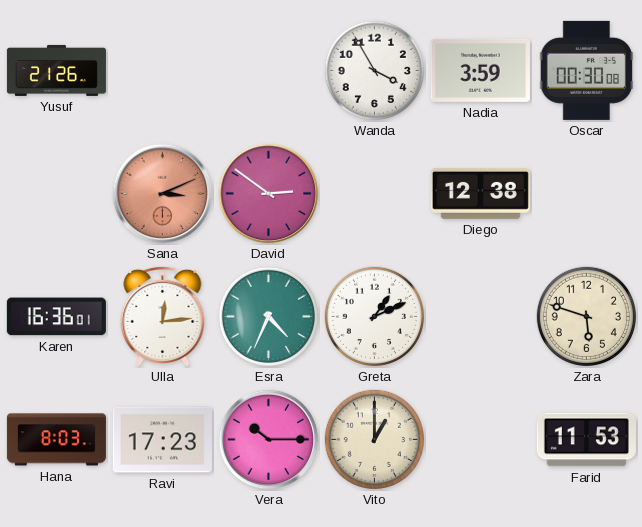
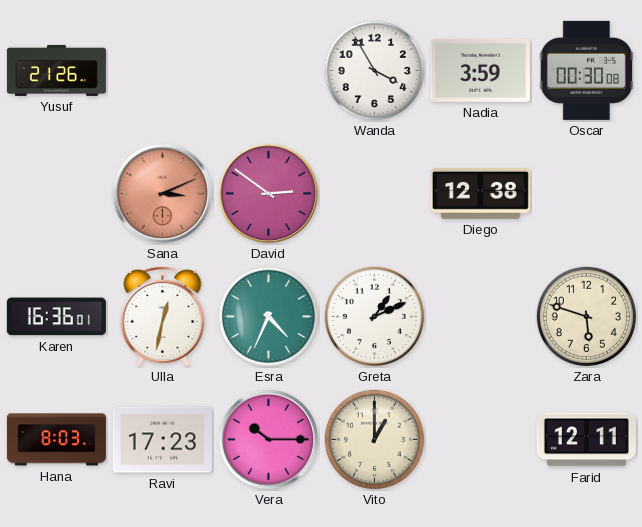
Ulla: 12:14 -> 12:32
Farid: 11:53 -> 12:11
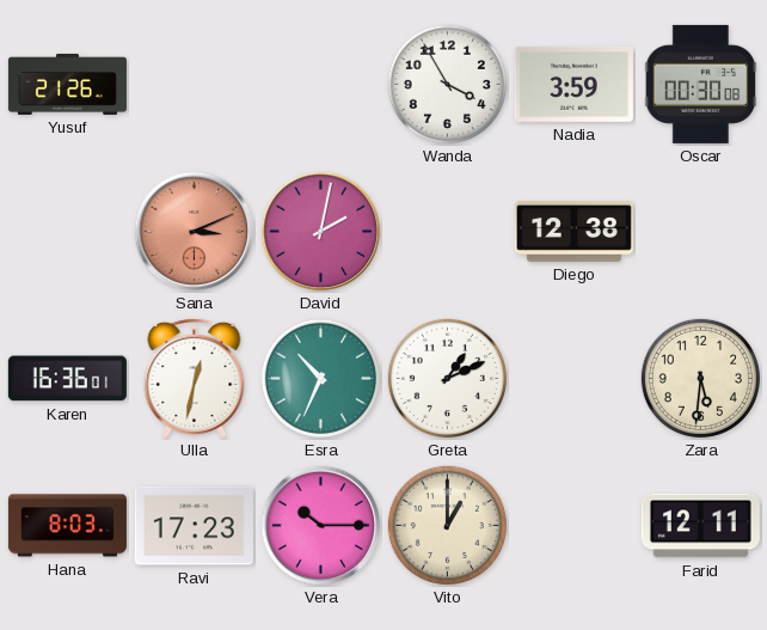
David: 2:51 -> 2:02
Esra: 4:34 -> 10:34
Zara: 5:48 -> 5:31
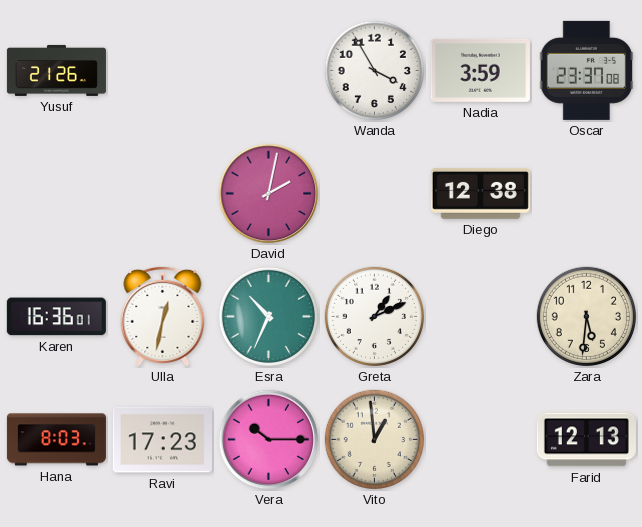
Oscar: 00:30 -> 23:37
Sana: 3:11 -> none
Vito: 1:00 -> 12:59
Farid: 12:11 -> 12:13
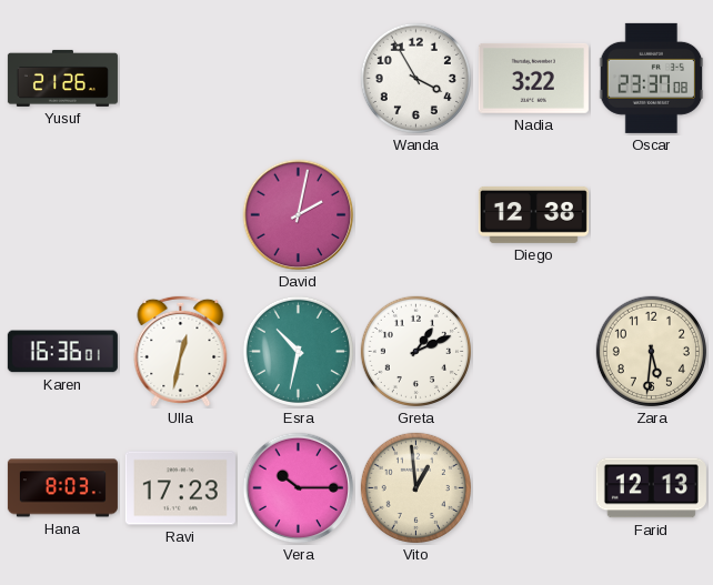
Nadia: 3:59 -> 3:22
Esra: 10:34 -> 10:32
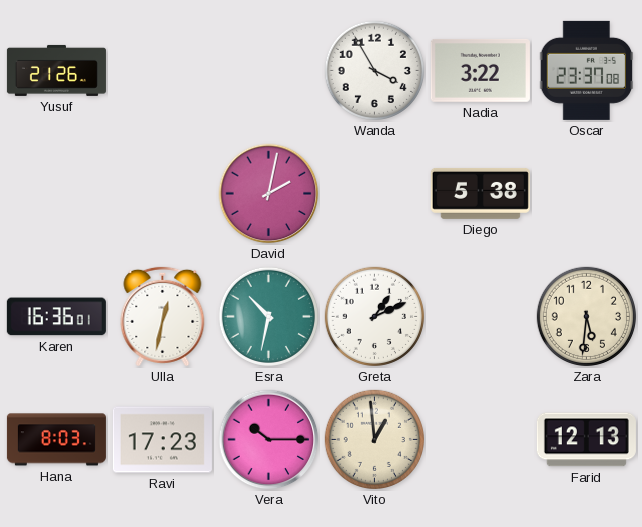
Diego: 12:38 -> 5:38
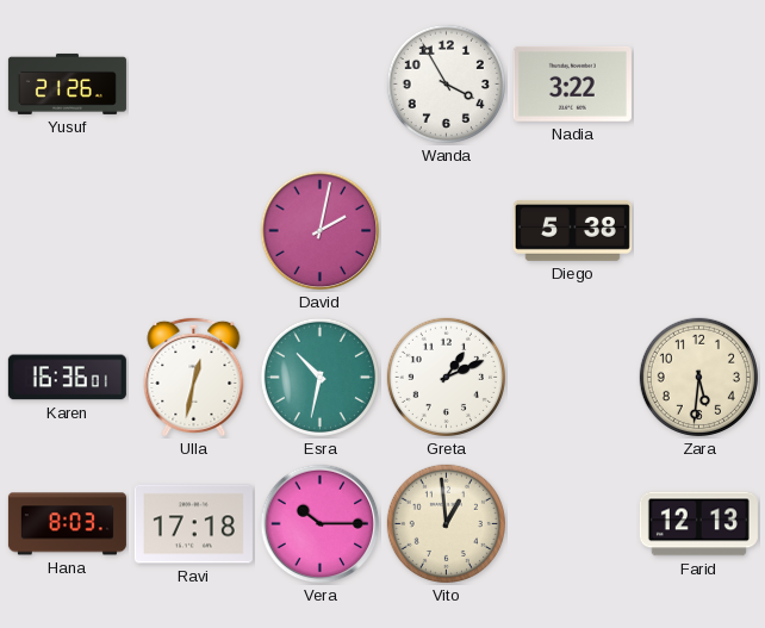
Oscar: 23:37 -> none
Ravi: 17:23 -> 17:18
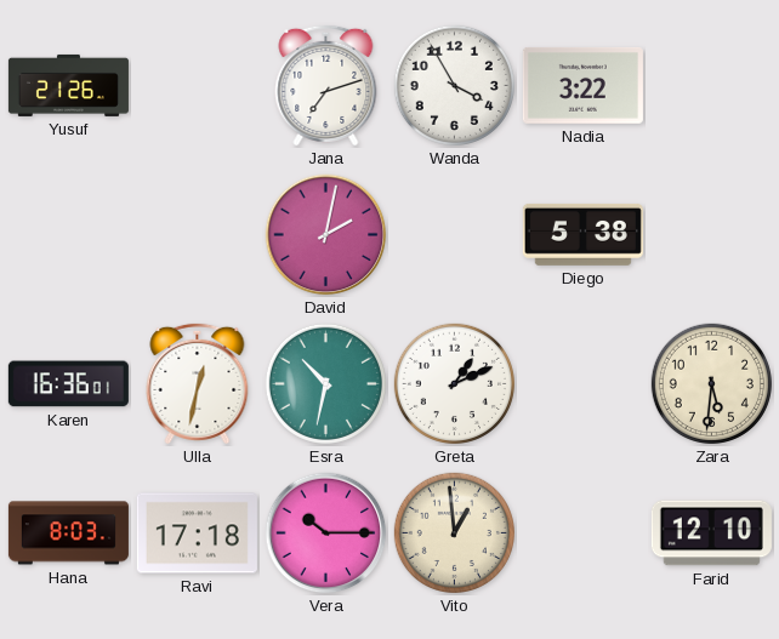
Jana: none -> 7:12
Farid: 12:13 -> 12:10
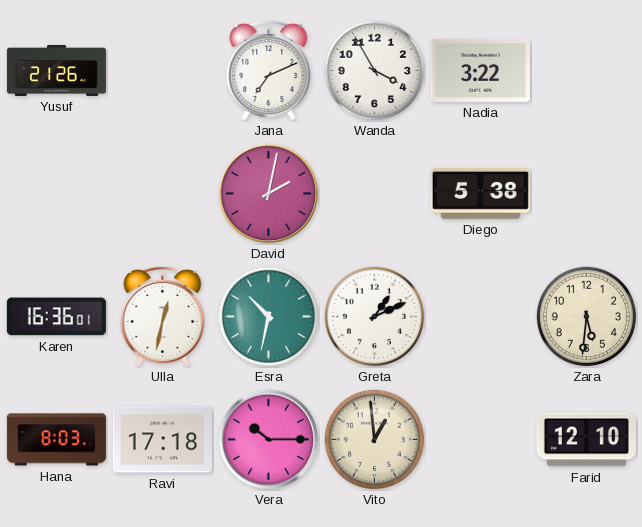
Jana: 7:12 -> 7:11
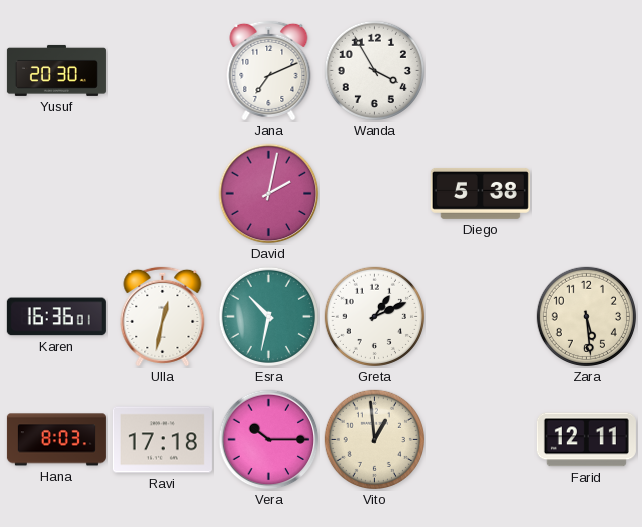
Yusuf: 21:26 -> 20:30
Nadia: 3:22 -> none
Zara: 5:31 -> 5:29
Farid: 12:10 -> 12:11
